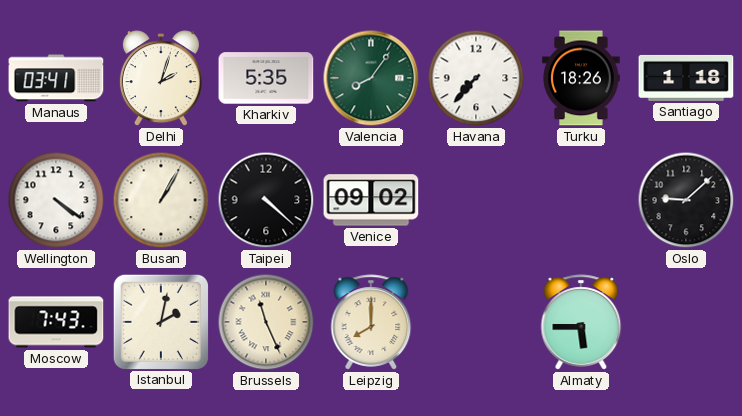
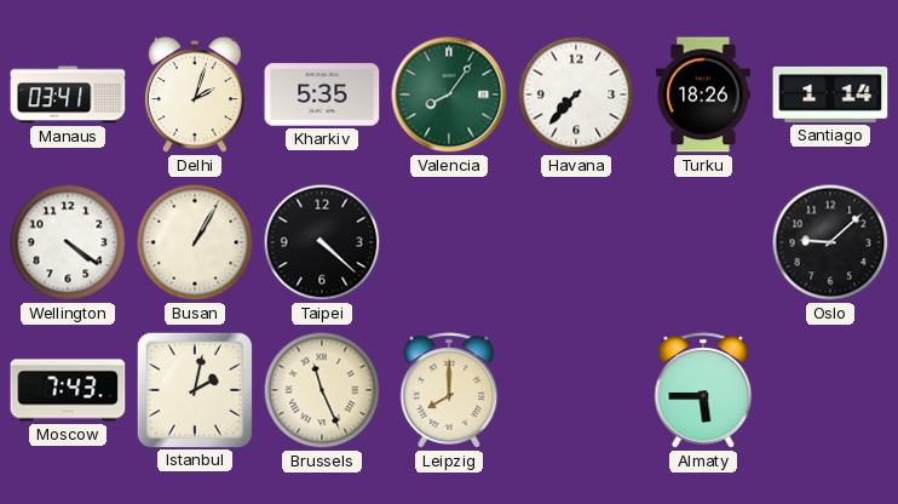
Santiago: 1:18 -> 1:14
Venice: 09:02 -> none
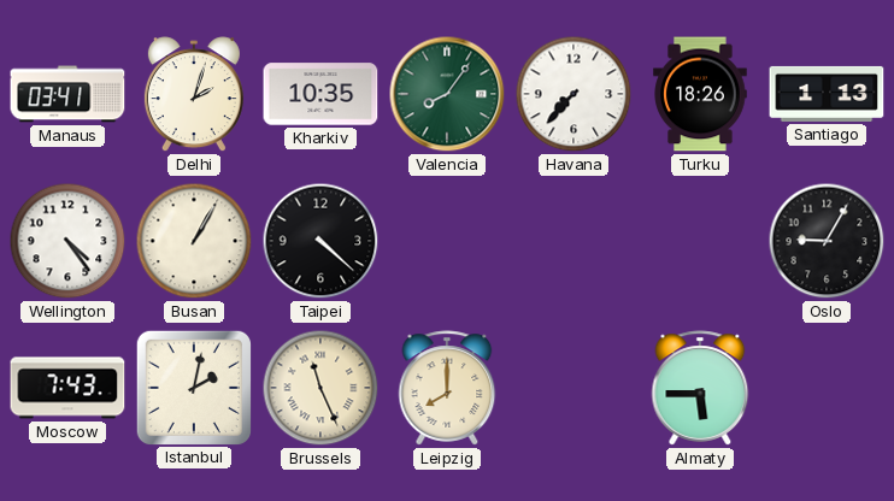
Kharkiv: 5:35 -> 10:35
Santiago: 1:14 -> 1:13
Wellington: 4:21 -> 4:24
Oslo: 9:08 -> 9:05
